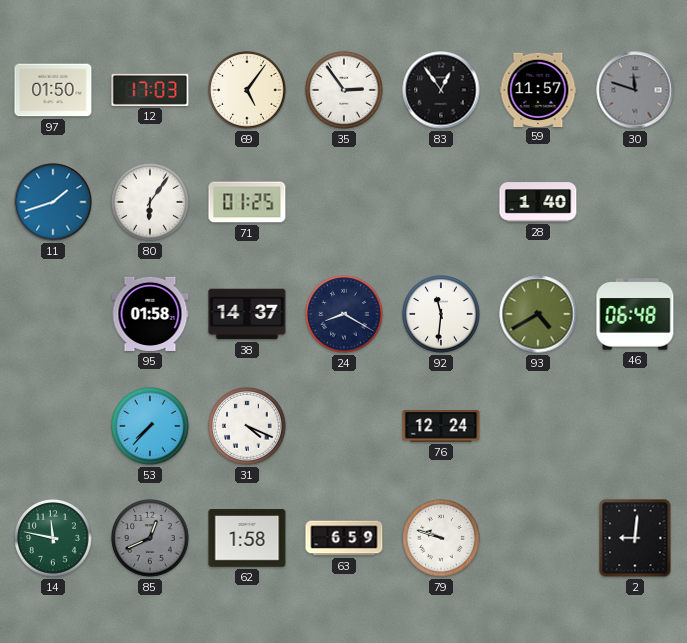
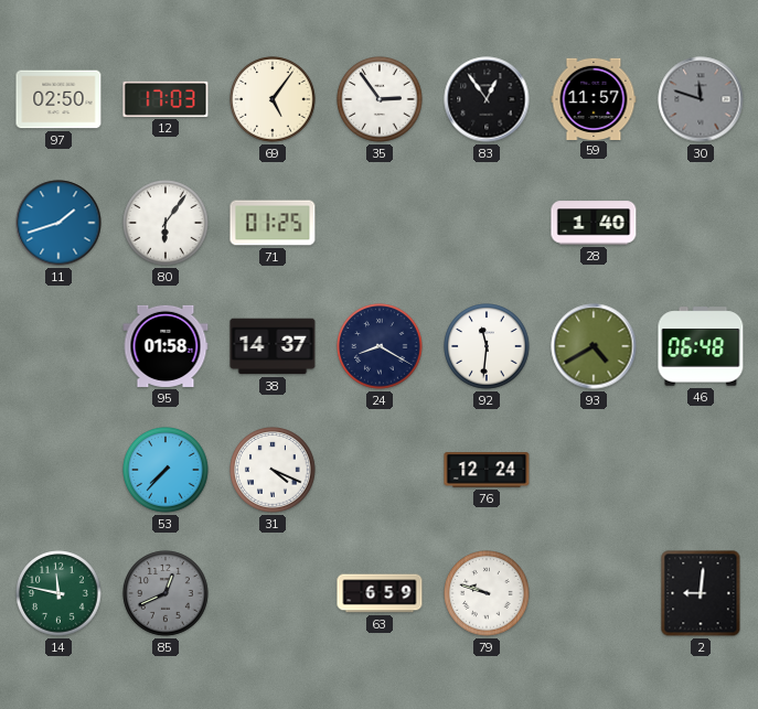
97: 01:50 -> 02:50
62: 1:58 -> none
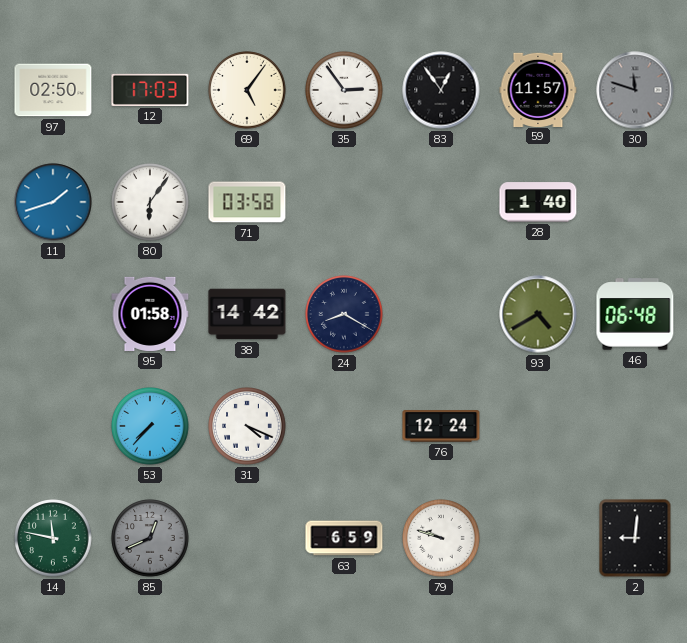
71: 01:25 -> 03:58
38: 14:37 -> 14:42
92: 11:31 -> none
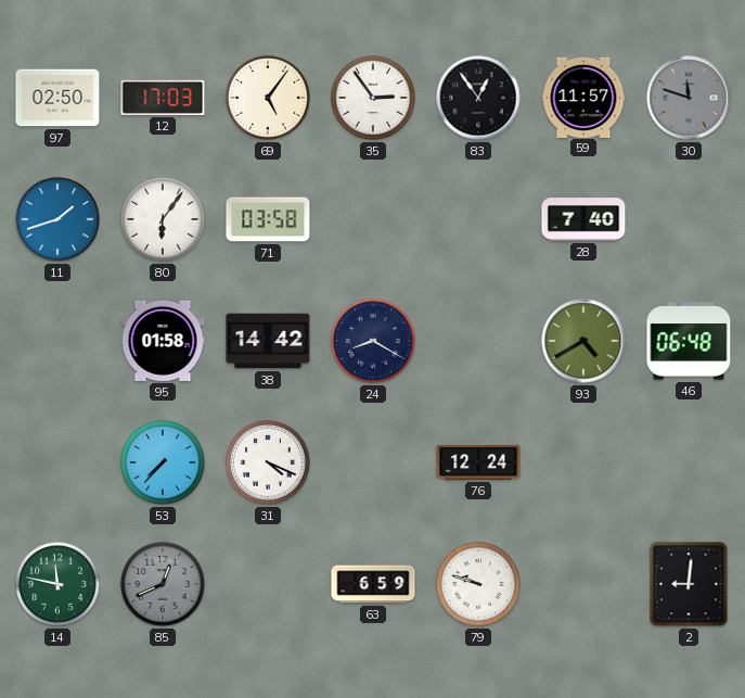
28: 1:40 -> 7:40
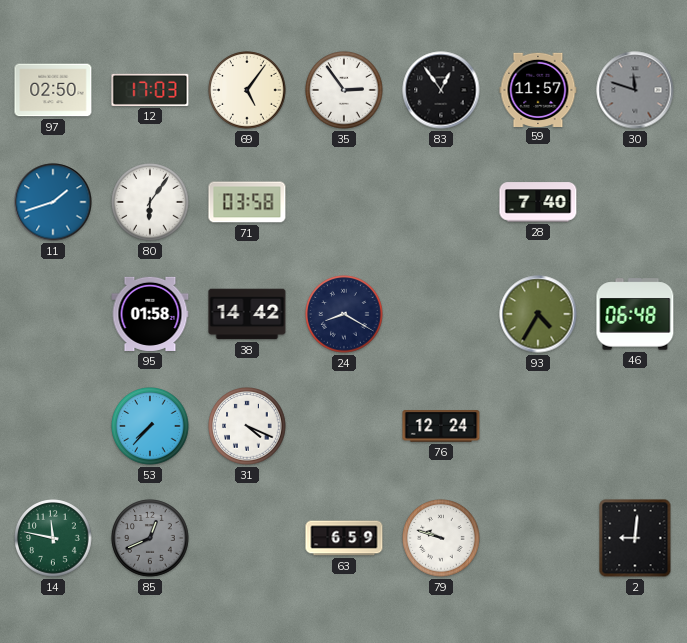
93: 4:40 -> 4:35
